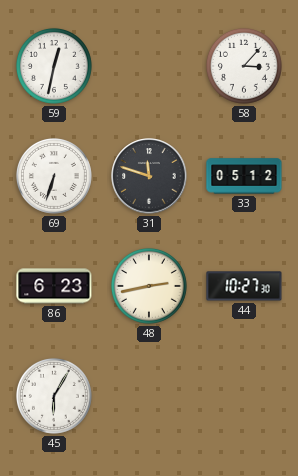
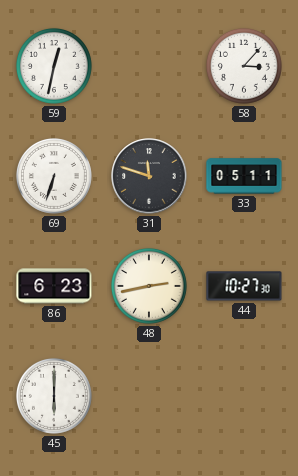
33: 05:12 -> 05:11
45: 6:05 -> 6:00
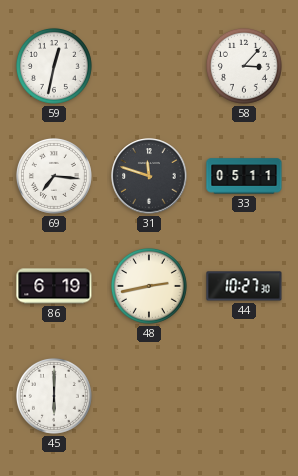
69: 6:33 -> 7:16
86: 6:23 -> 6:19
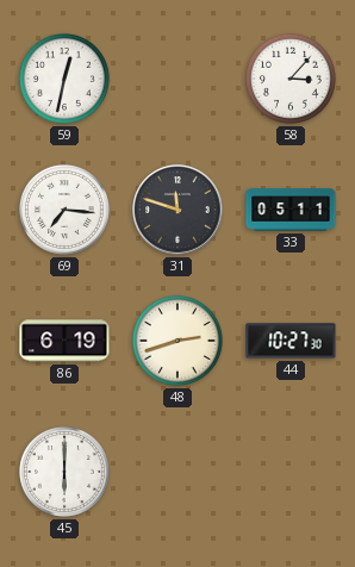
48: 2:43 -> 2:42
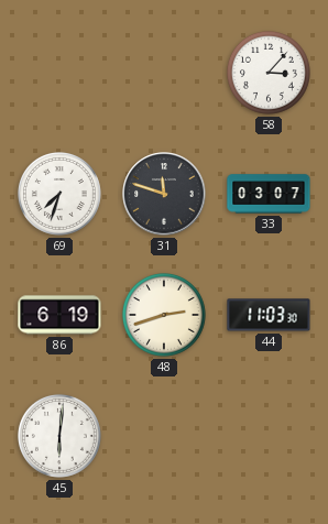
59: 12:32 -> none
69: 7:16 -> 7:33
33: 05:11 -> 03:07
44: 10:27 -> 11:03
45: 6:00 -> 6:01
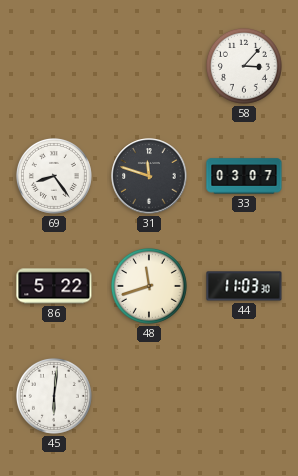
69: 7:33 -> 8:24
86: 6:19 -> 5:22
48: 2:42 -> 11:42
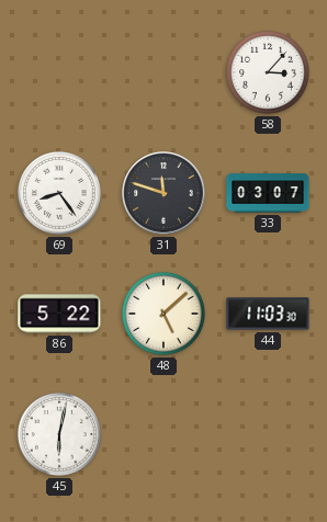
48: 11:42 -> 5:08
45: 6:01 -> 6:02
